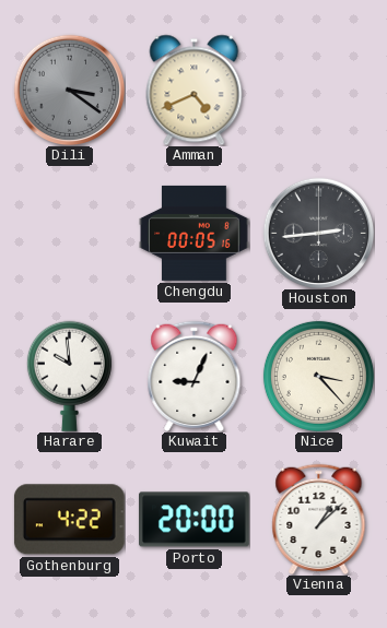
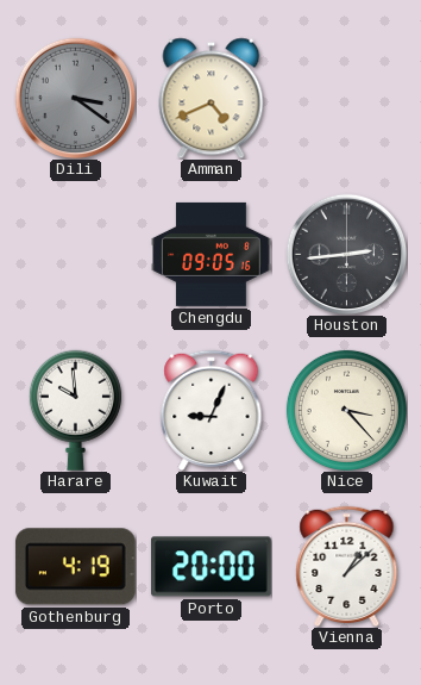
Chengdu: 00:05 -> 09:05
Gothenburg: 4:22 -> 4:19
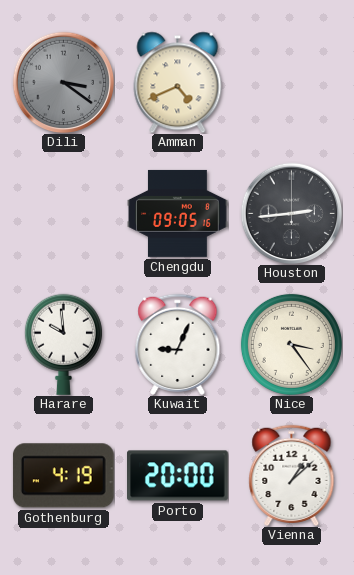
Nice: 3:23 -> 3:24
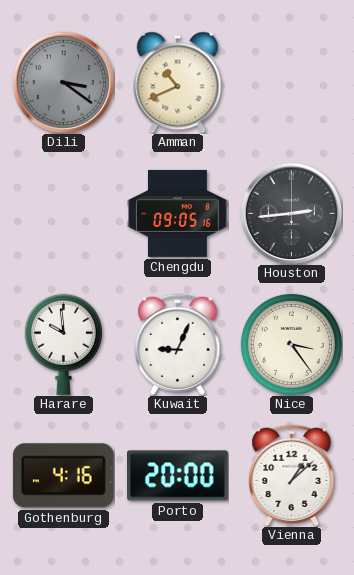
Amman: 4:41 -> 10:41
Gothenburg: 4:19 -> 4:16
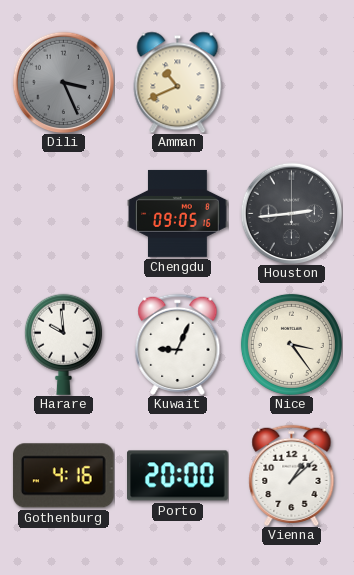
Dili: 3:21 -> 3:26
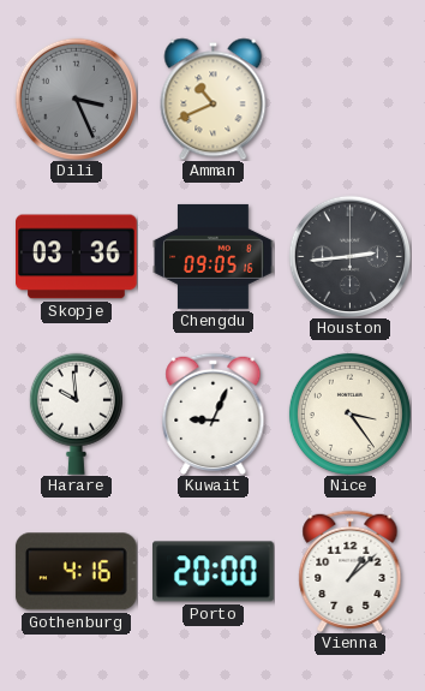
Skopje: none -> 03:36
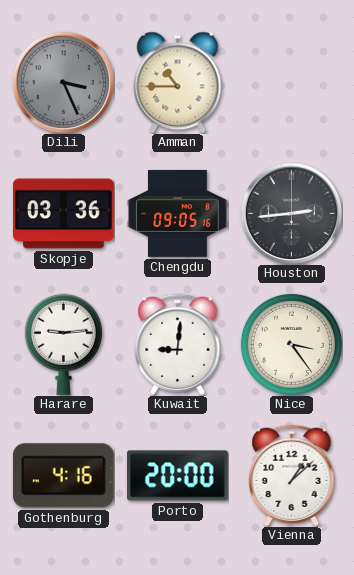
Amman: 10:41 -> 10:45
Harare: 9:59 -> 9:14
Kuwait: 9:04 -> 9:01
